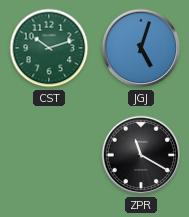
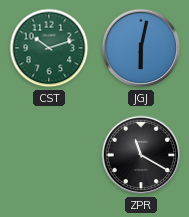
JGJ: 5:03 -> 6:02
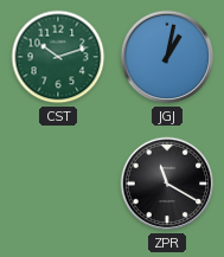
JGJ: 6:02 -> 1:02
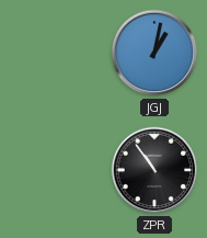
CST: 10:12 -> none
ZPR: 11:20 -> 10:54
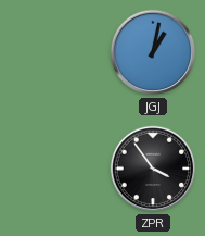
ZPR: 10:54 -> 3:54
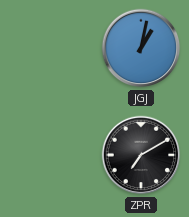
ZPR: 3:54 -> 7:10
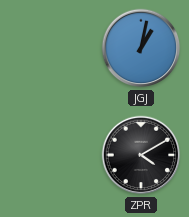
ZPR: 7:10 -> 4:10
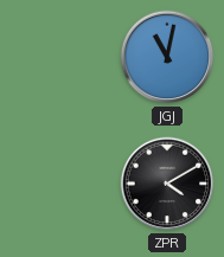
JGJ: 1:02 -> 11:02
